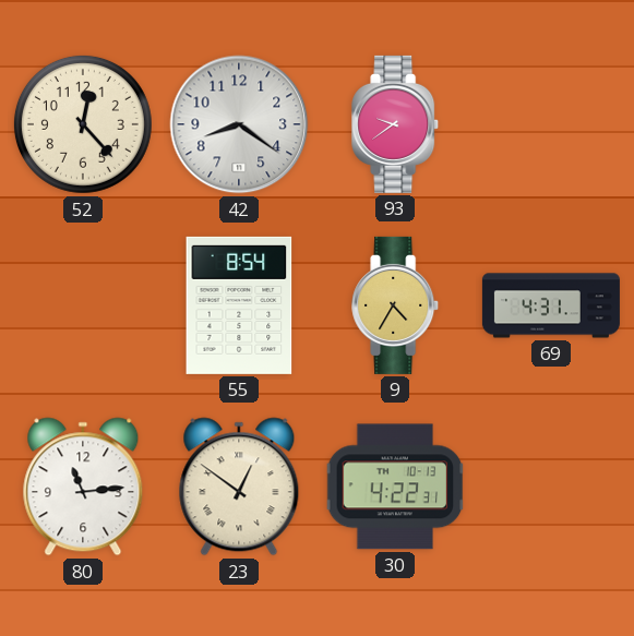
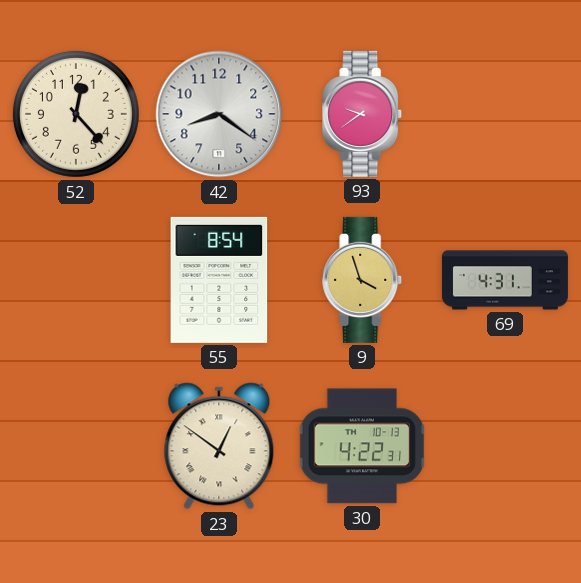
9: 4:35 -> 3:57
80: 11:14 -> none
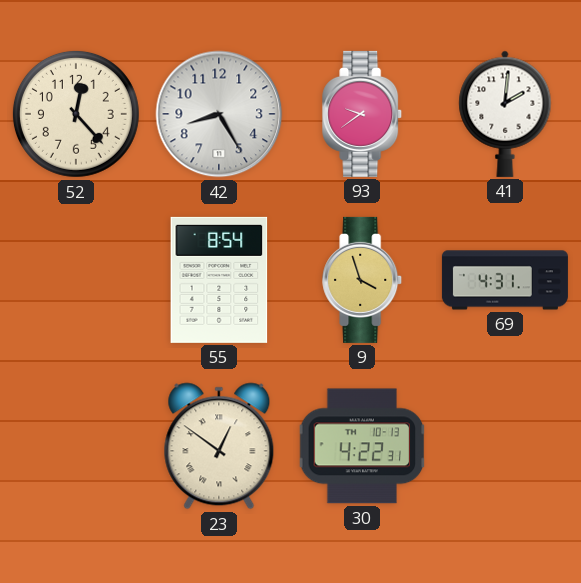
42: 8:21 -> 8:25
41: none -> 2:01
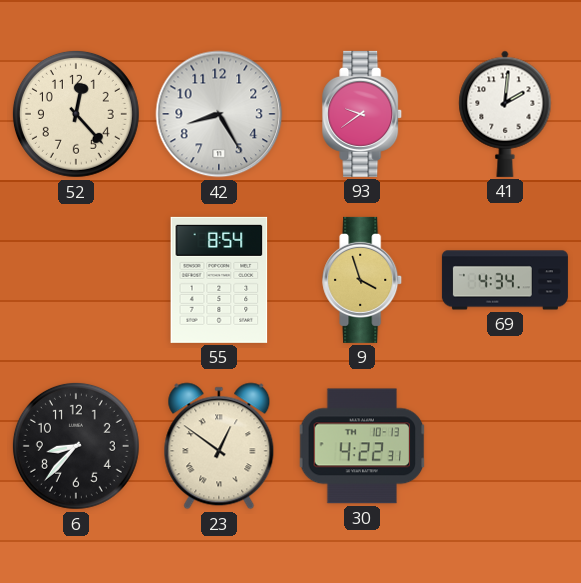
69: 4:31 -> 4:34
6: none -> 8:37
